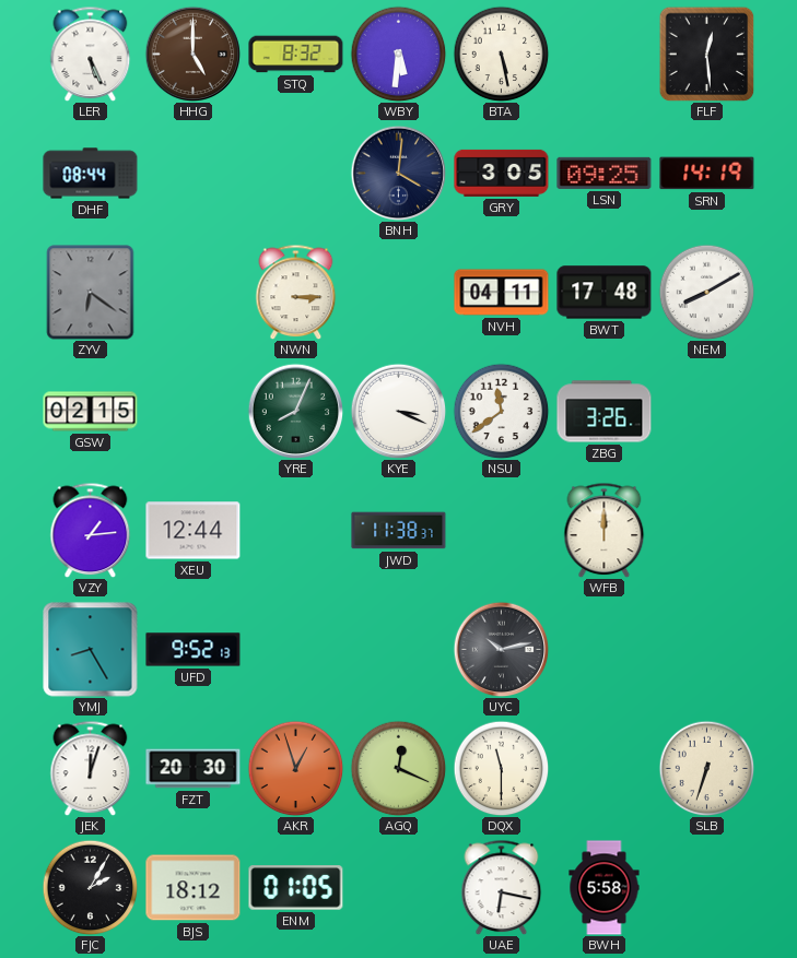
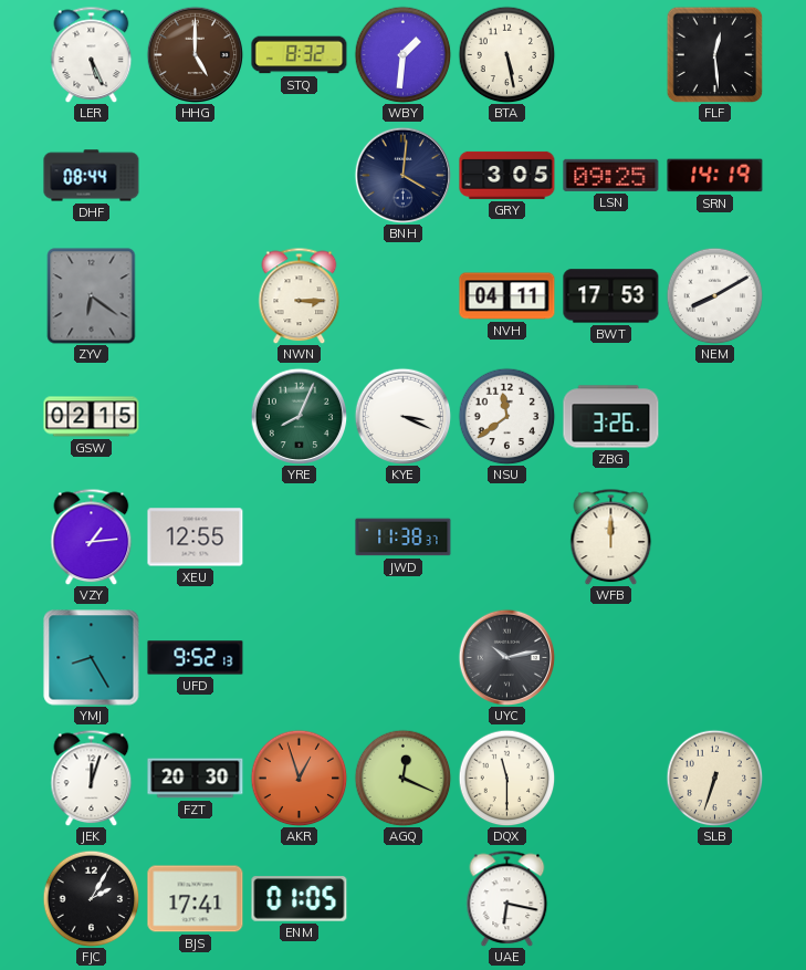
WBY: 5:31 -> 1:31
BWT: 17:48 -> 17:53
XEU: 12:44 -> 12:55
BJS: 18:12 -> 17:41
BWH: 5:58 -> none
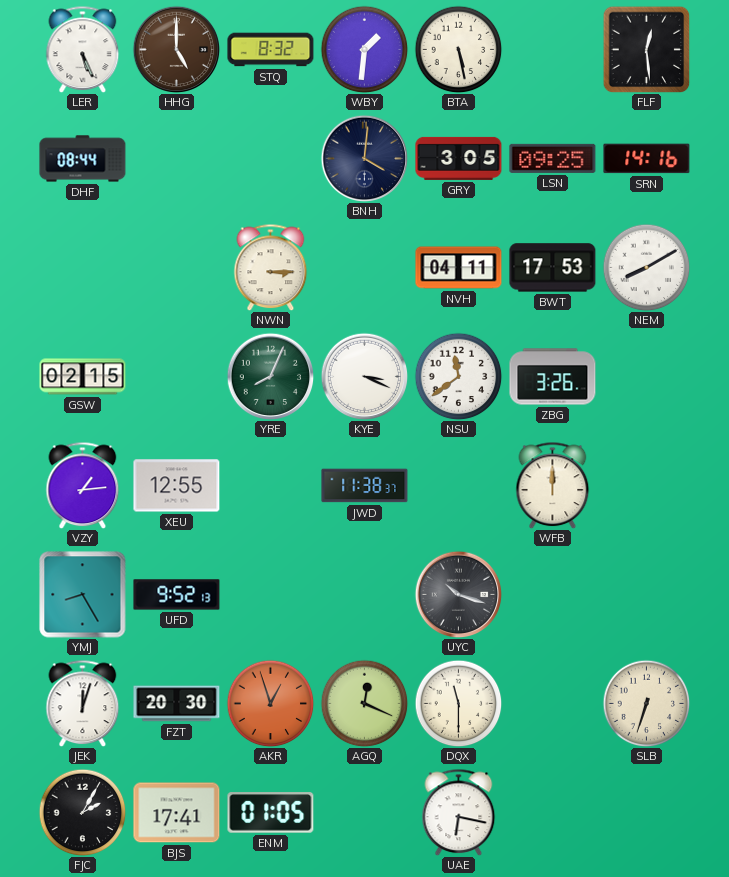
SRN: 14:19 -> 14:16
ZYV: 6:21 -> none
UYC: 10:13 -> 10:18
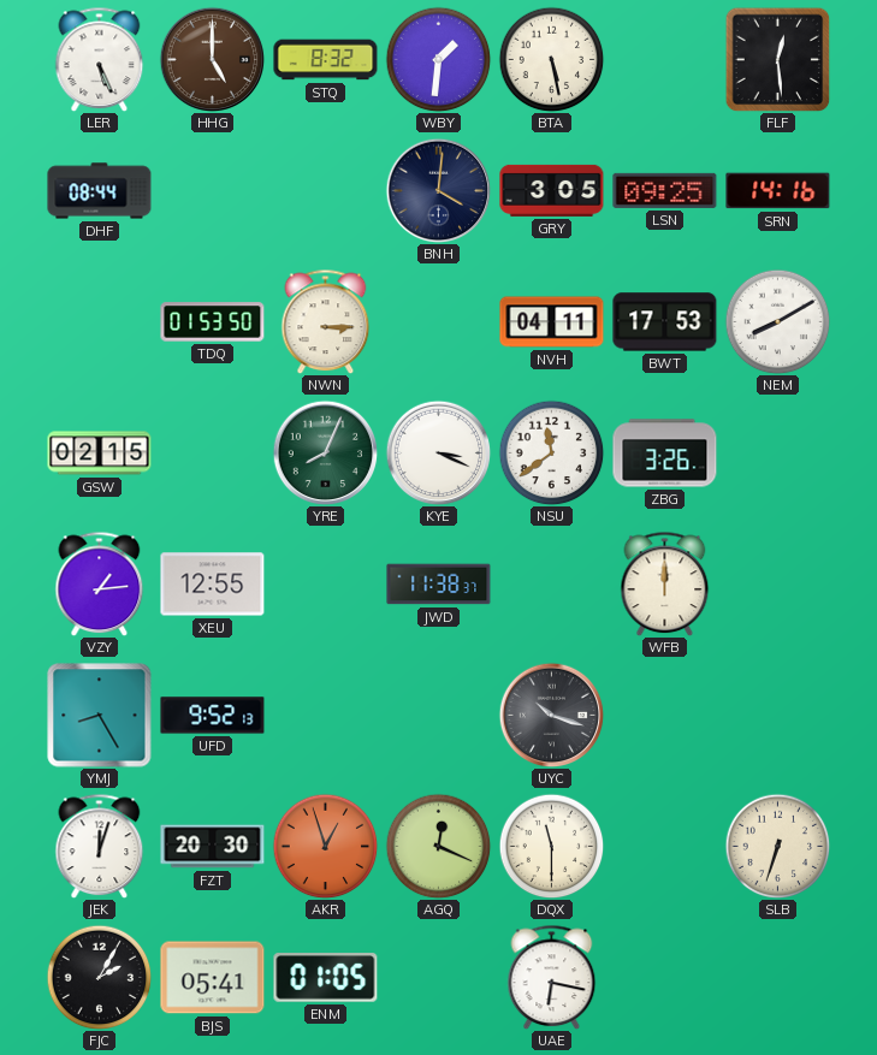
TDQ: none -> 01:53
BJS: 17:41 -> 05:41
